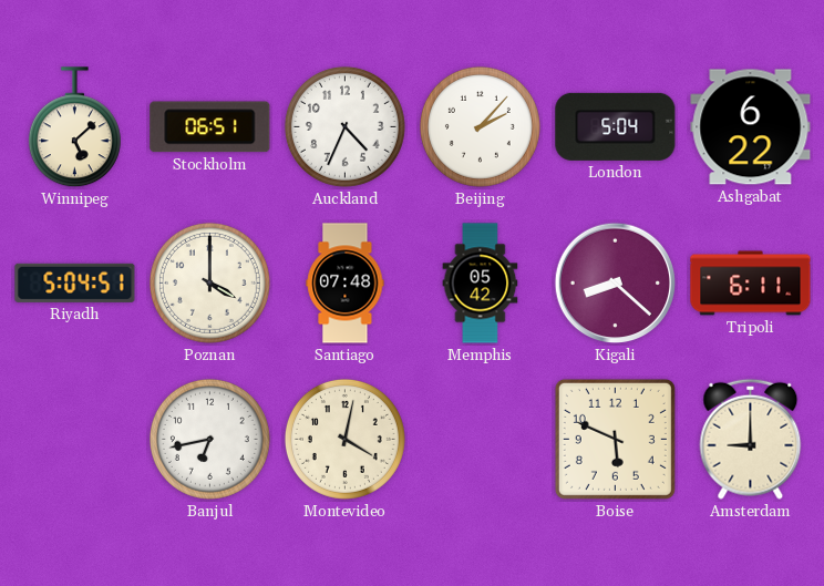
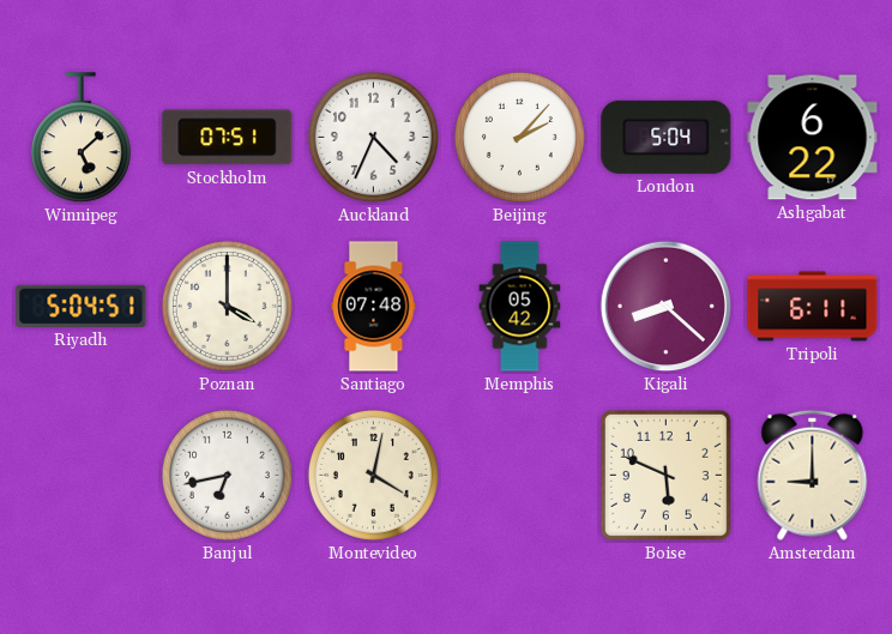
Stockholm: 06:51 -> 07:51
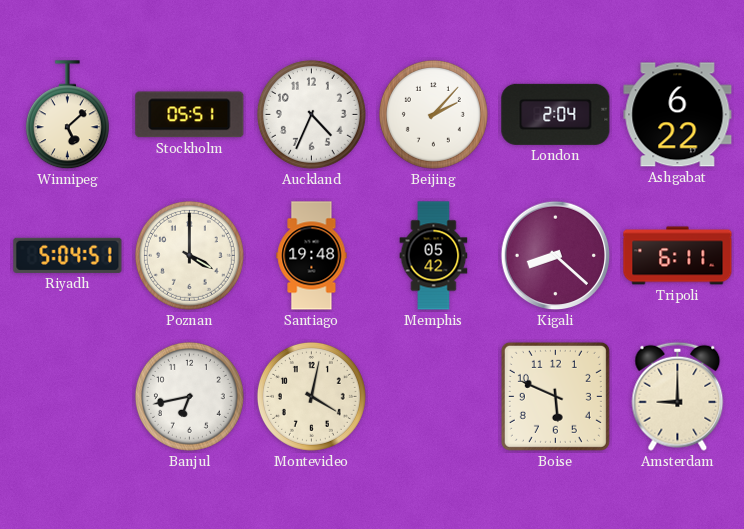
Stockholm: 07:51 -> 05:51
London: 5:04 -> 2:04
Santiago: 07:48 -> 19:48
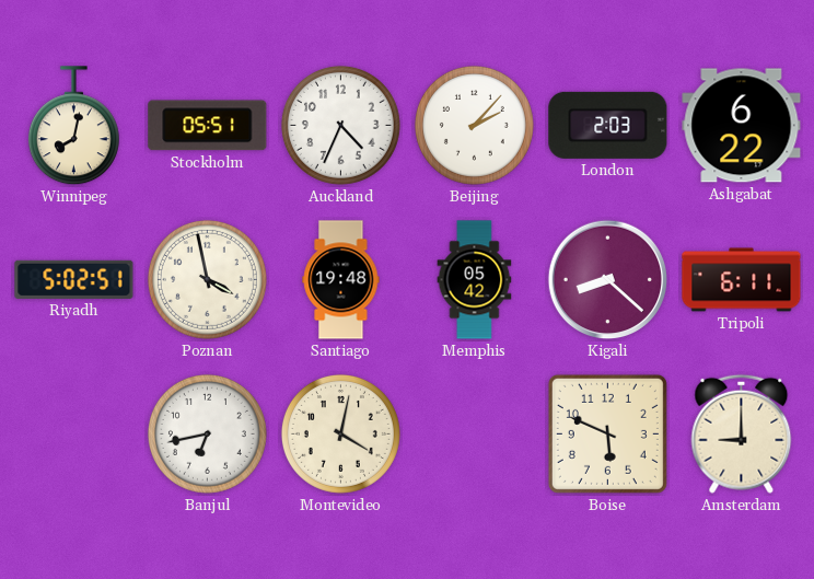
Winnipeg: 5:08 -> 8:02
London: 2:04 -> 2:03
Riyadh: 5:04 -> 5:02
Poznan: 4:00 -> 3:58
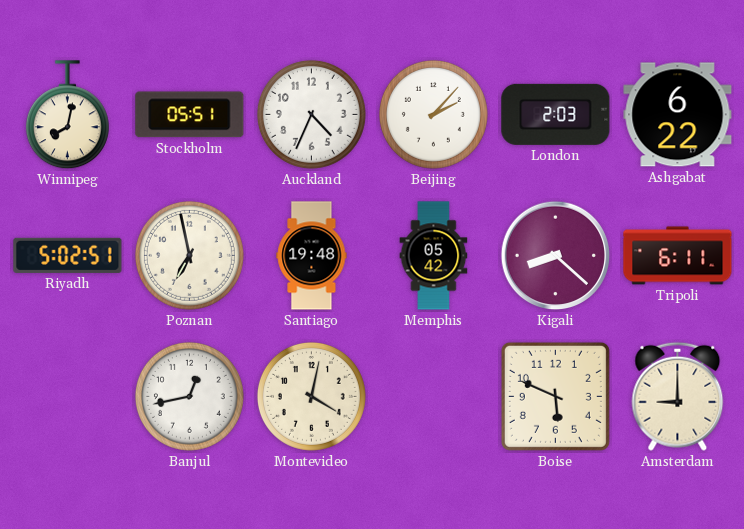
Poznan: 3:58 -> 6:58
Banjul: 6:43 -> 12:43
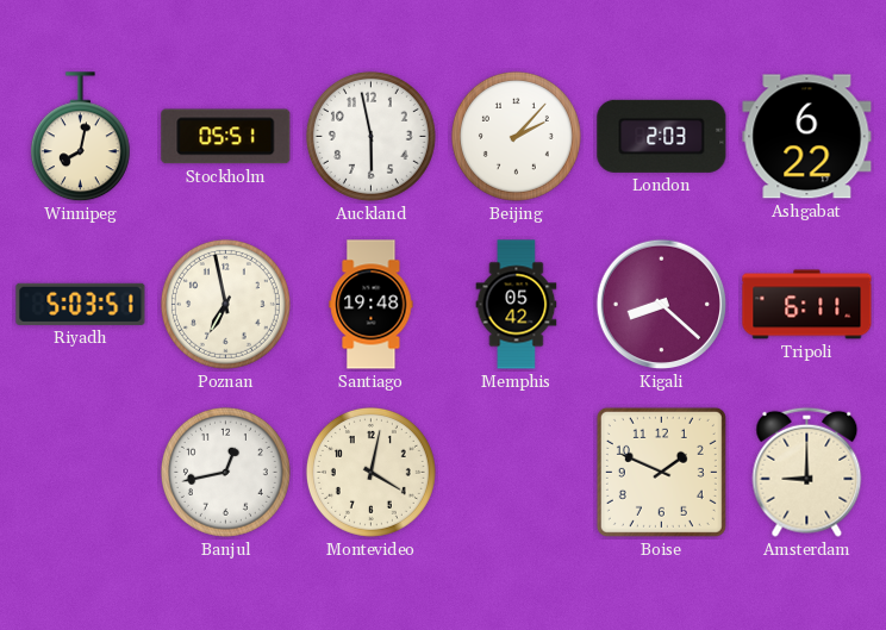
Auckland: 4:34 -> 5:58
Riyadh: 5:02 -> 5:03
Boise: 5:49 -> 1:49
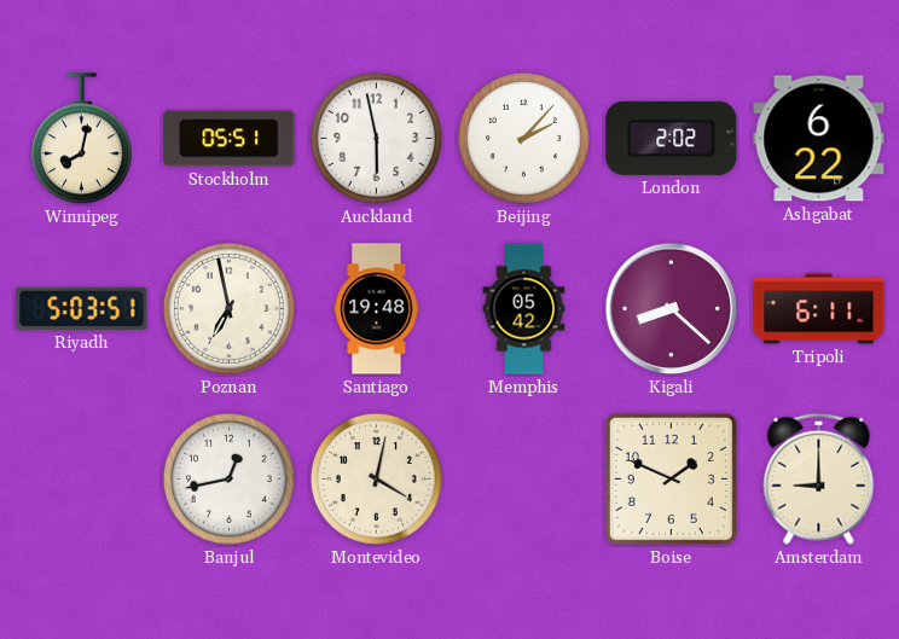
London: 2:03 -> 2:02
